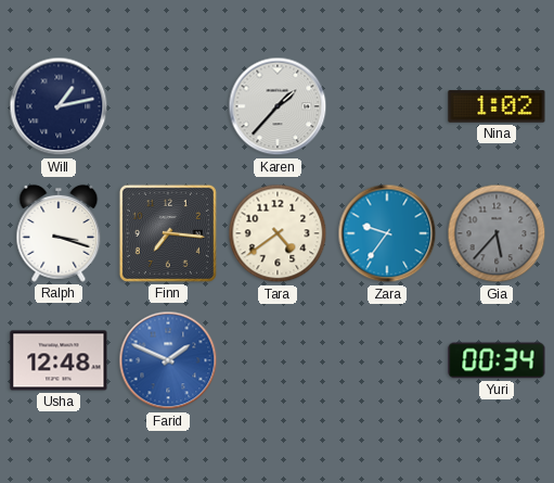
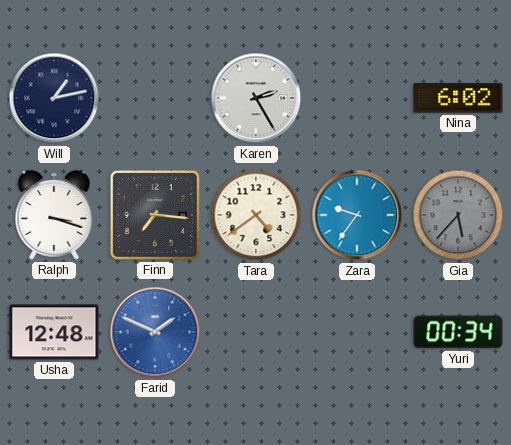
Karen: 1:37 -> 2:25
Nina: 1:02 -> 6:02
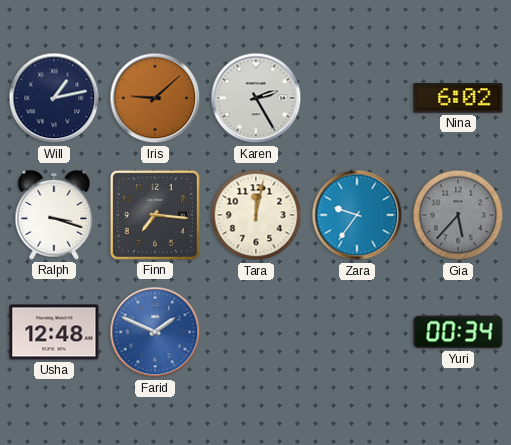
Iris: none -> 9:08
Tara: 4:39 -> 12:02
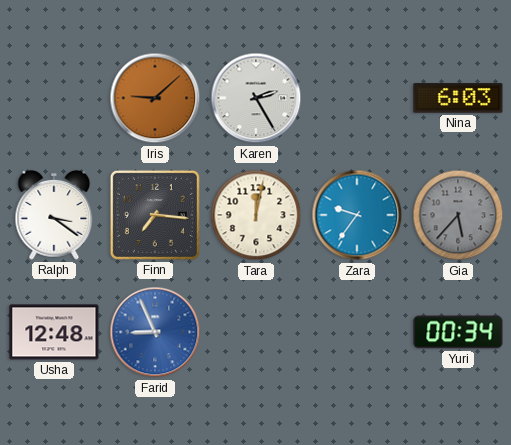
Will: 1:13 -> none
Nina: 6:02 -> 6:03
Ralph: 3:18 -> 3:21
Farid: 1:49 -> 8:56
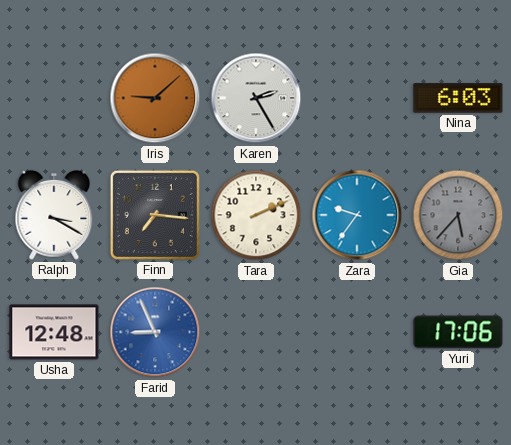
Ralph: 3:21 -> 3:20
Tara: 12:02 -> 2:11
Yuri: 00:34 -> 17:06
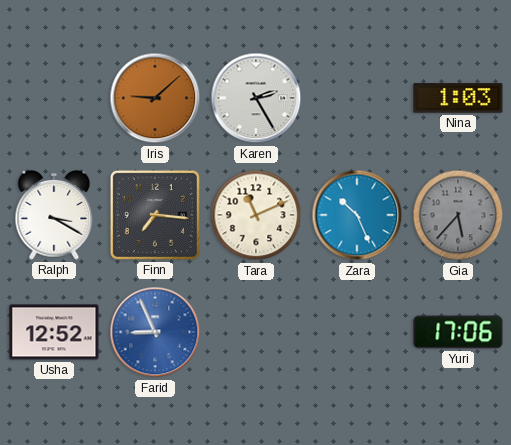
Nina: 6:03 -> 1:03
Tara: 2:11 -> 11:11
Zara: 9:36 -> 10:26
Usha: 12:48 -> 12:52
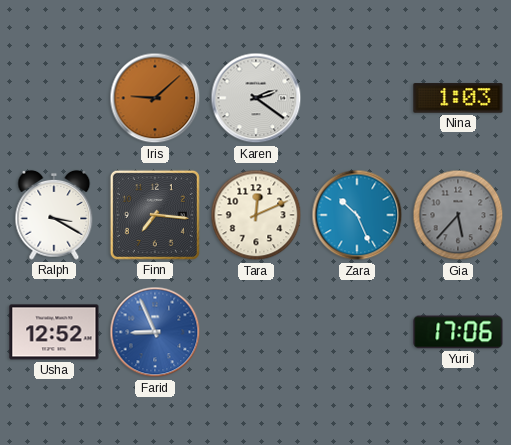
Karen: 2:25 -> 2:21
Tara: 11:11 -> 12:11
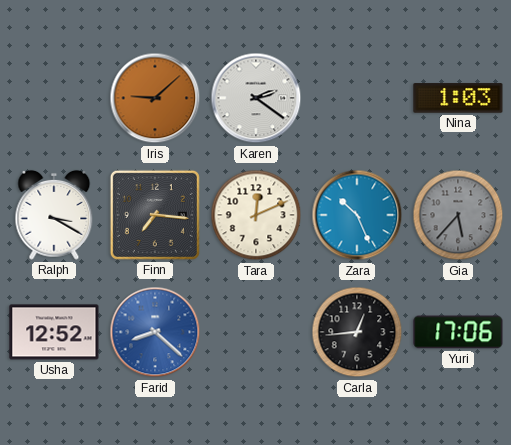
Farid: 8:56 -> 8:22
Carla: none -> 12:44
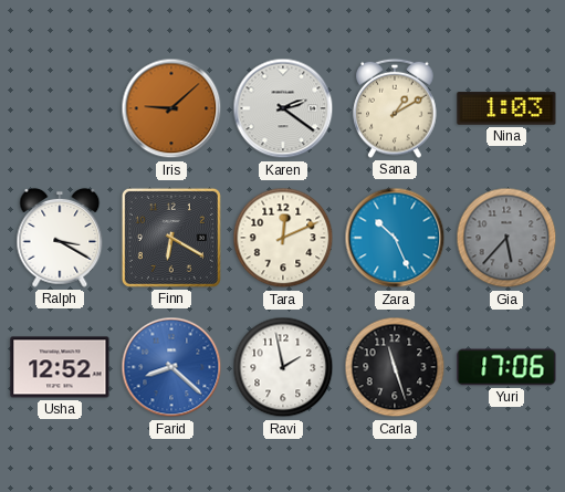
Sana: none -> 1:10
Finn: 7:16 -> 6:20
Ravi: none -> 1:58
Carla: 12:44 -> 11:27
